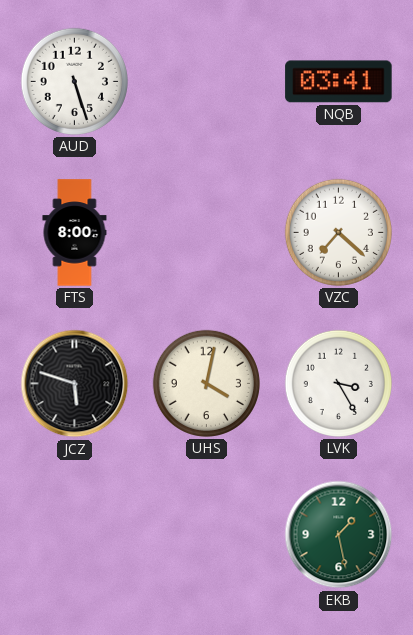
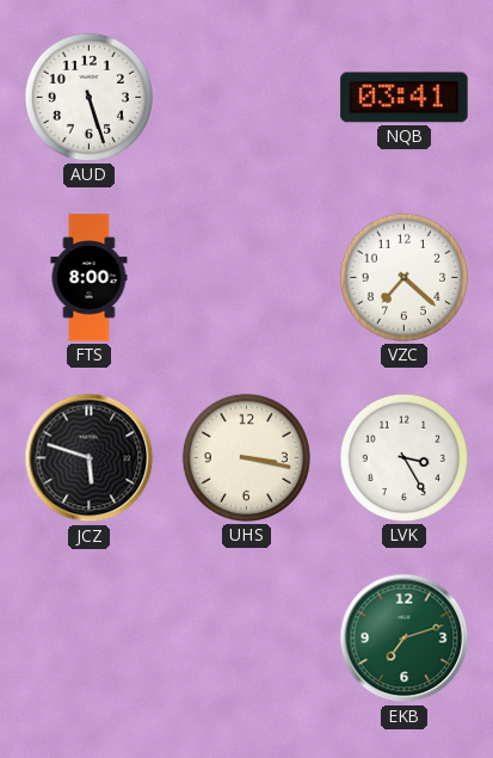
UHS: 4:02 -> 3:17
EKB: 1:28 -> 7:12
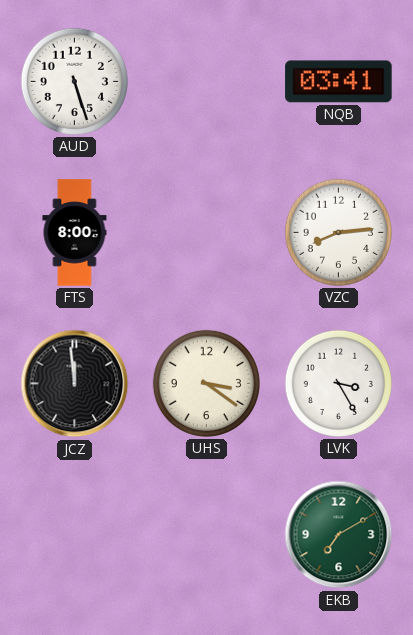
VZC: 7:22 -> 8:14
JCZ: 5:48 -> 11:59
UHS: 3:17 -> 3:21
EKB: 7:12 -> 7:10
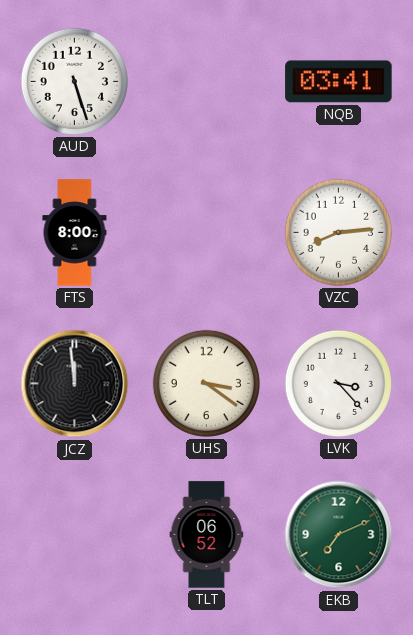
LVK: 3:25 -> 3:23
TLT: none -> 06:52
EKB: 7:10 -> 7:11
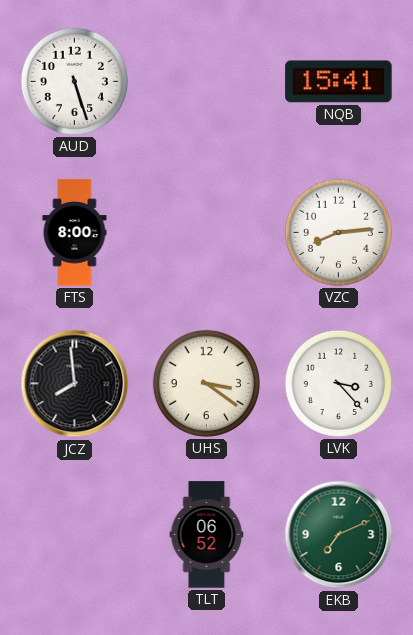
NQB: 03:41 -> 15:41
JCZ: 11:59 -> 7:59
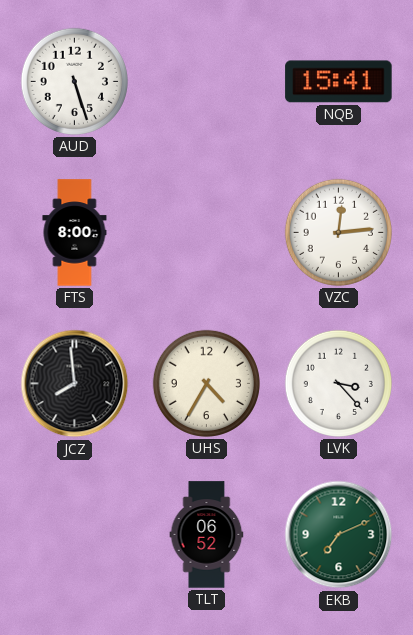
VZC: 8:14 -> 12:14
UHS: 3:21 -> 4:35
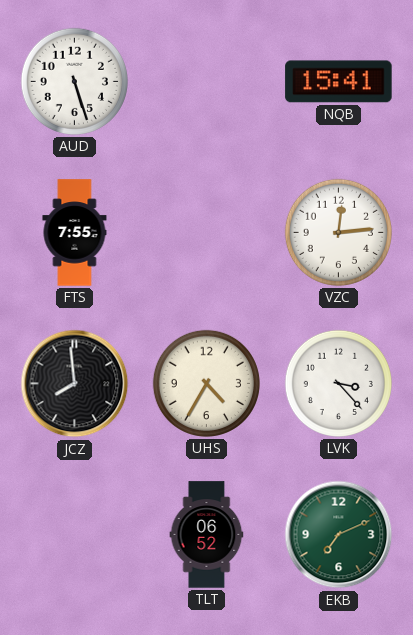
FTS: 8:00 -> 7:55
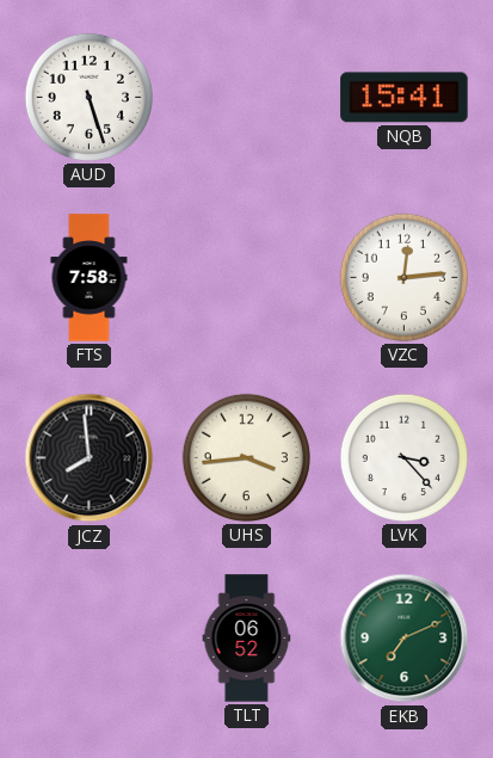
FTS: 7:55 -> 7:58
UHS: 4:35 -> 3:44
